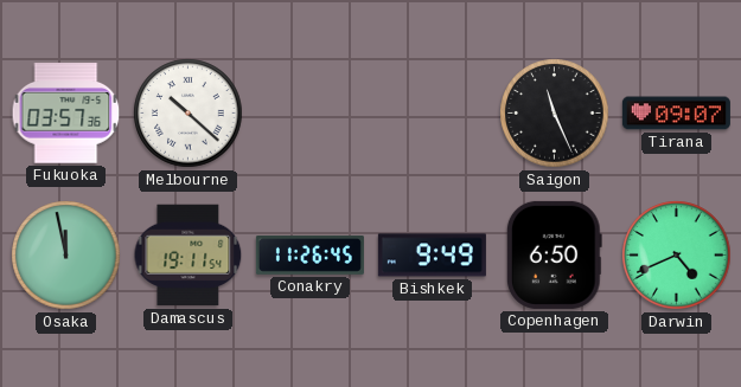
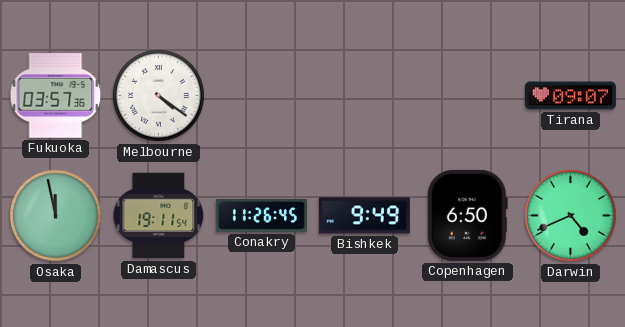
Melbourne: 10:22 -> 4:21
Saigon: 11:26 -> none
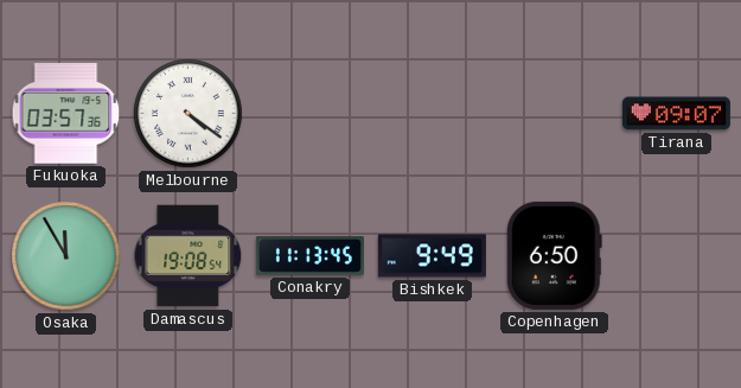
Osaka: 11:58 -> 11:55
Damascus: 19:11 -> 19:08
Conakry: 11:26 -> 11:13
Darwin: 4:41 -> none
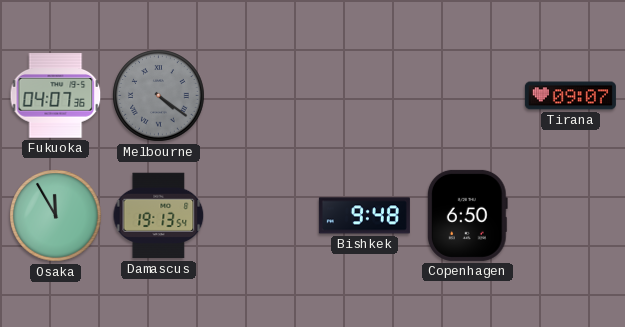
Fukuoka: 03:57 -> 04:07
Melbourne dial: white -> grey
Damascus: 19:08 -> 19:13
Conakry: 11:13 -> none
Bishkek: 9:49 -> 9:48
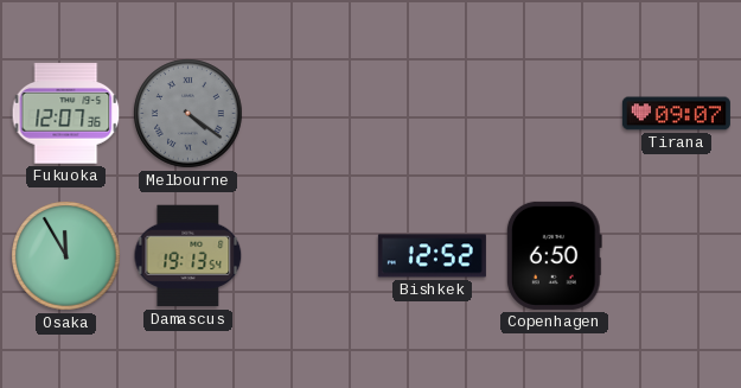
Fukuoka: 04:07 -> 12:07
Bishkek: 9:48 -> 12:52
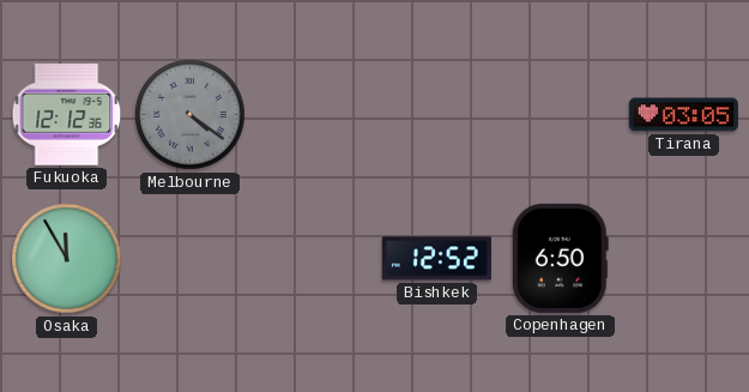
Fukuoka: 12:07 -> 12:12
Tirana: 09:07 -> 03:05
Damascus: 19:13 -> none
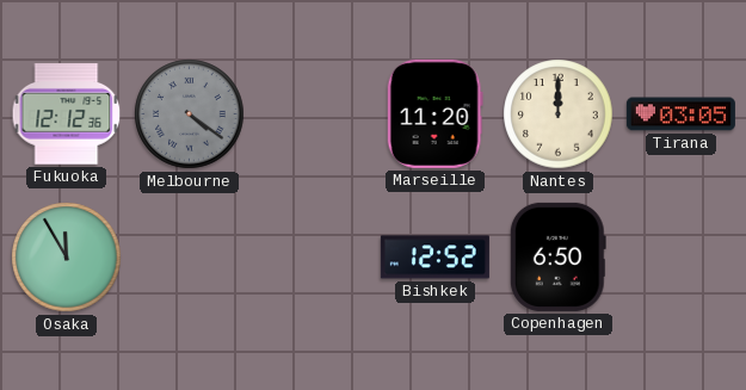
Marseille: none -> 11:20
Nantes: none -> 12:00
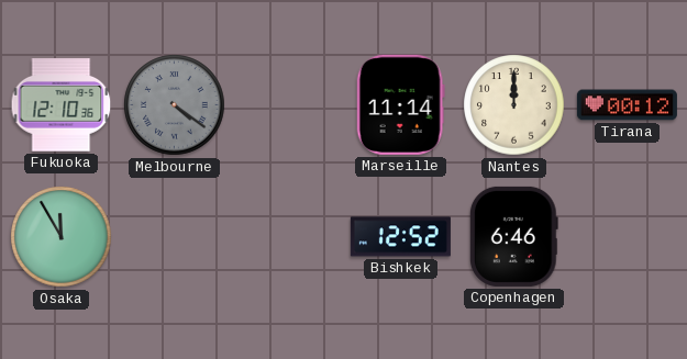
Fukuoka: 12:12 -> 12:10
Marseille: 11:20 -> 11:14
Tirana: 03:05 -> 00:12
Copenhagen: 6:50 -> 6:46
